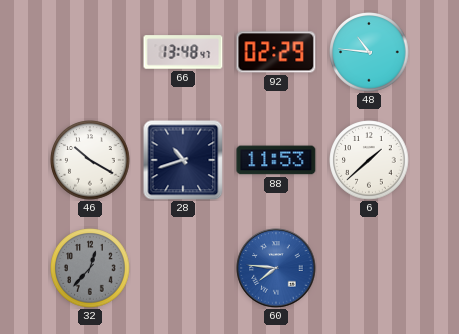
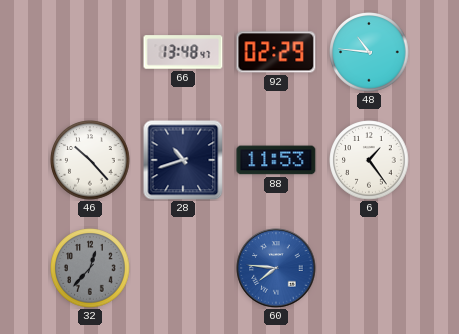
46: 10:20 -> 10:23
6: 1:38 -> 1:24
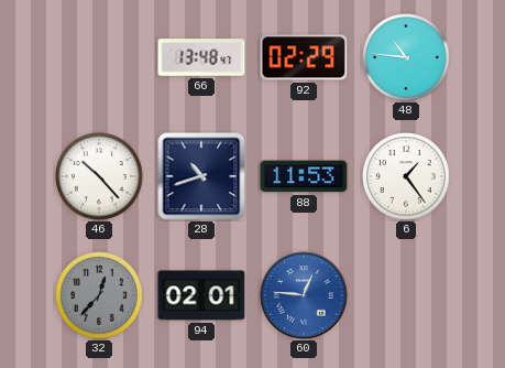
94: none -> 02:01
60: 7:46 -> 12:46
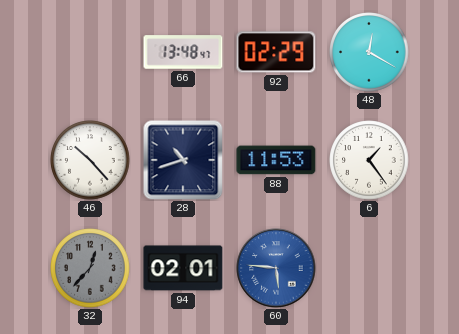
48: 10:46 -> 12:20
60: 12:46 -> 5:46
